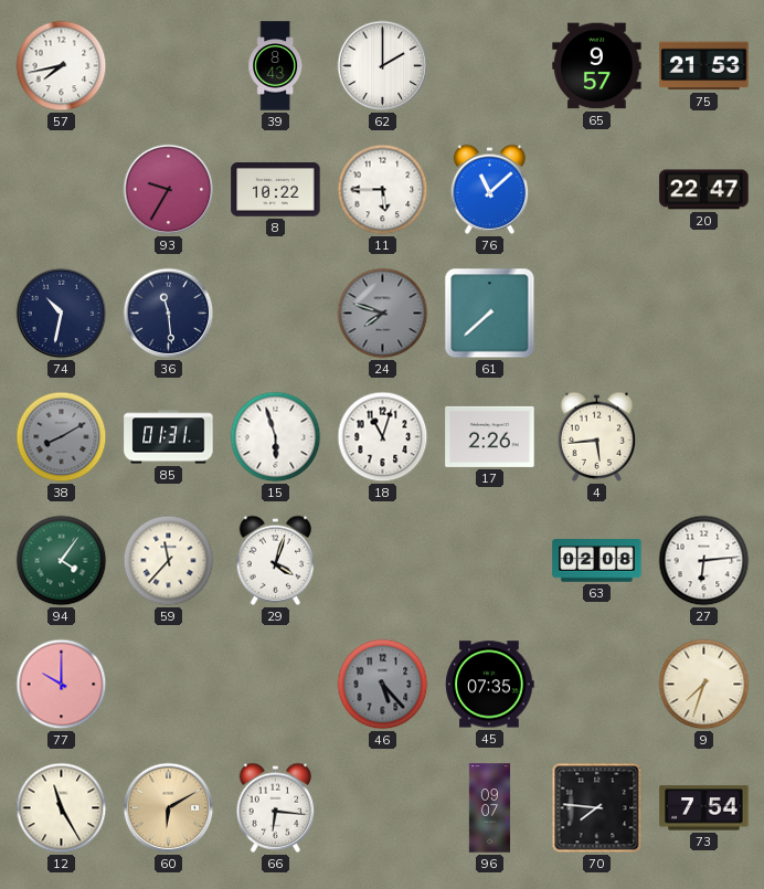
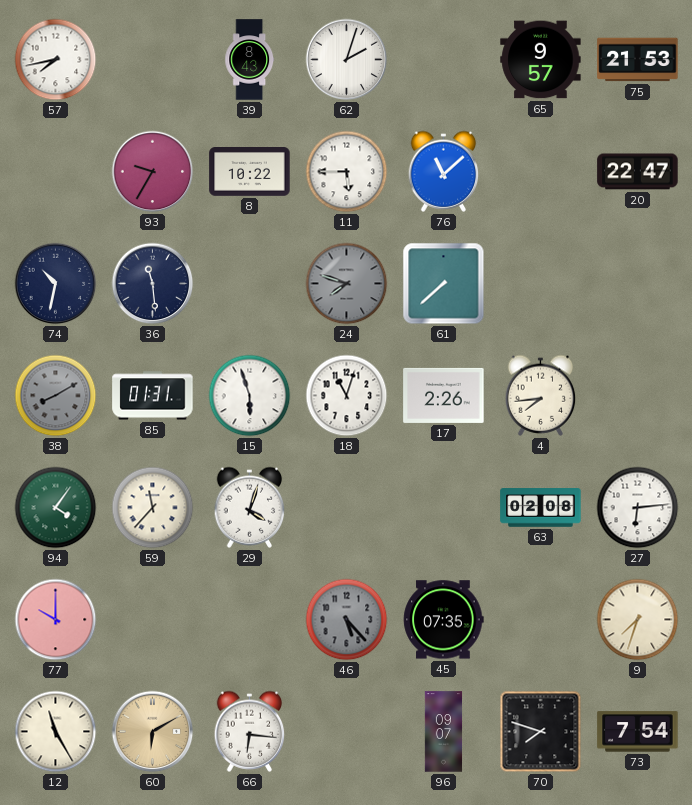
62: 2:00 -> 2:03
4: 5:44 -> 7:44
70: 7:46 -> 7:48
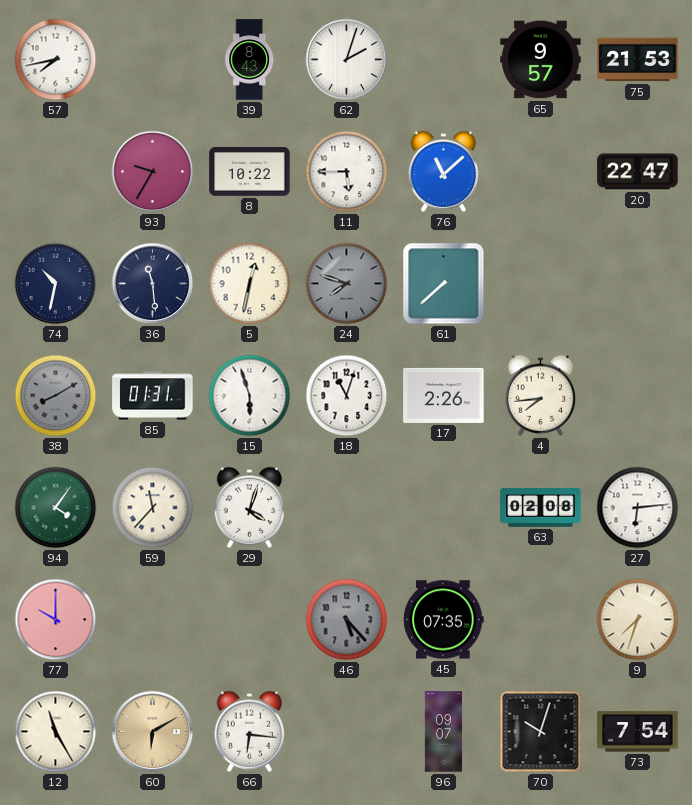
5: none -> 12:32
70: 7:48 -> 10:03
